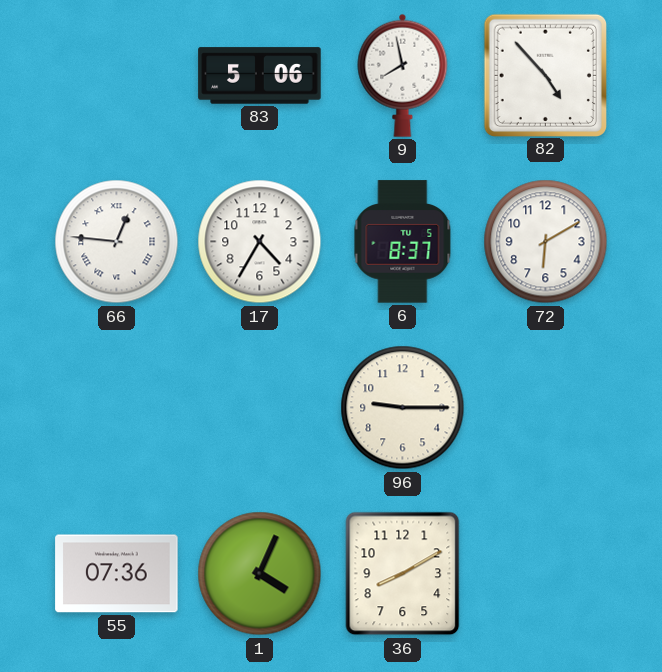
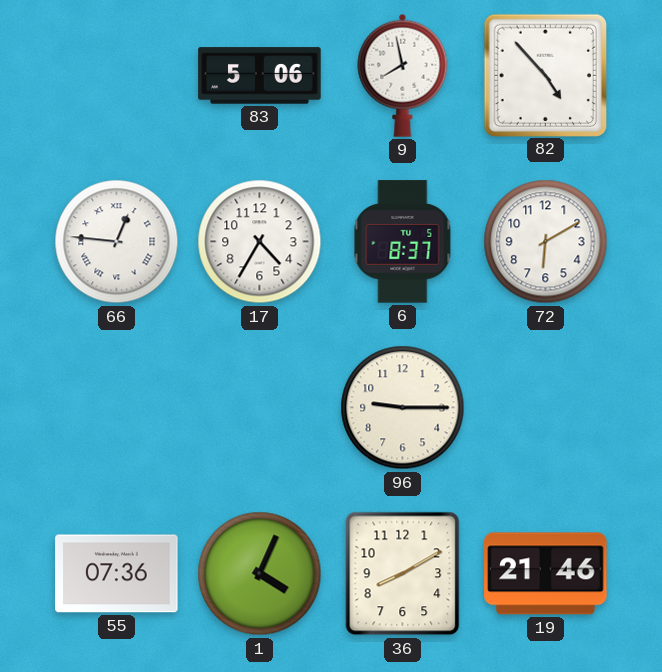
19: none -> 21:46
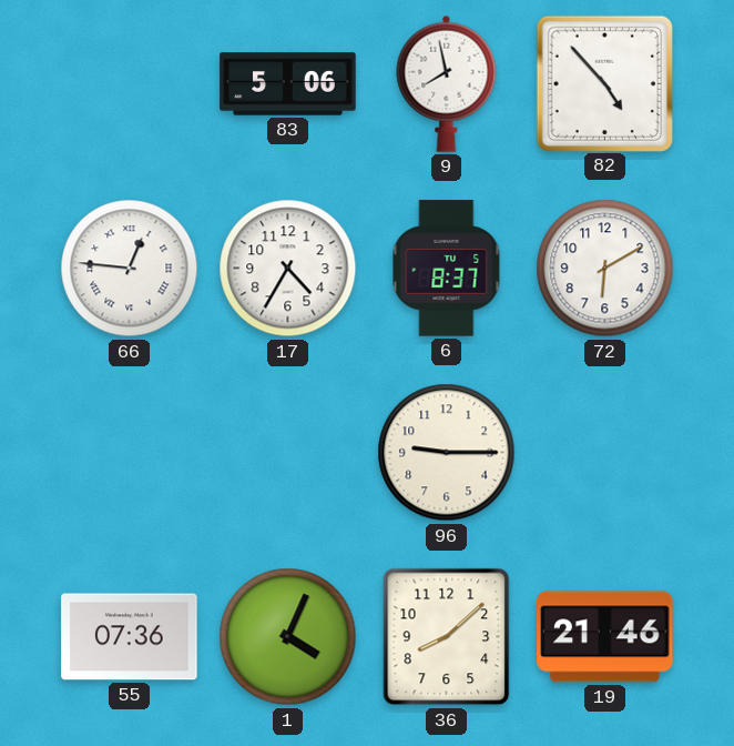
36: 8:10 -> 8:08
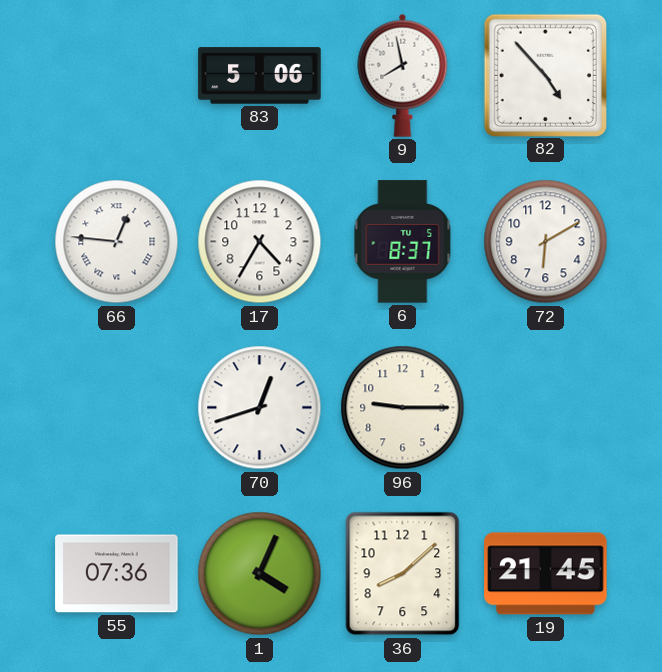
70: none -> 12:42
19: 21:46 -> 21:45
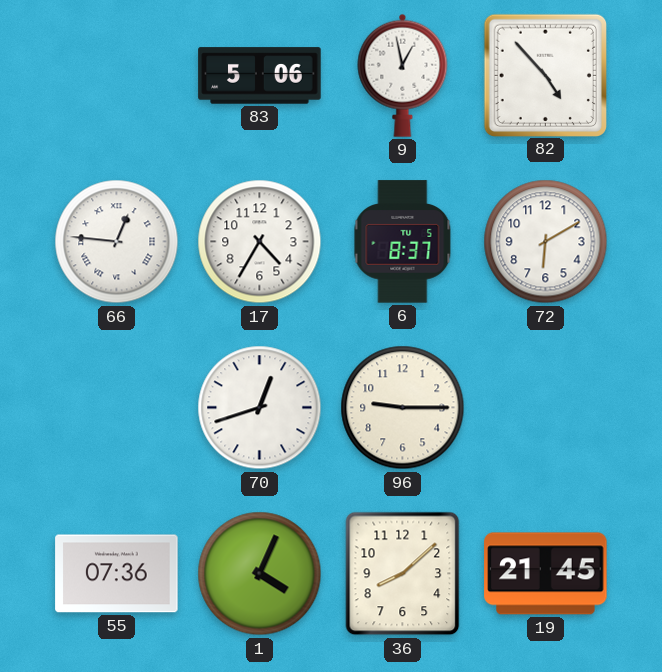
9: 7:58 -> 12:58
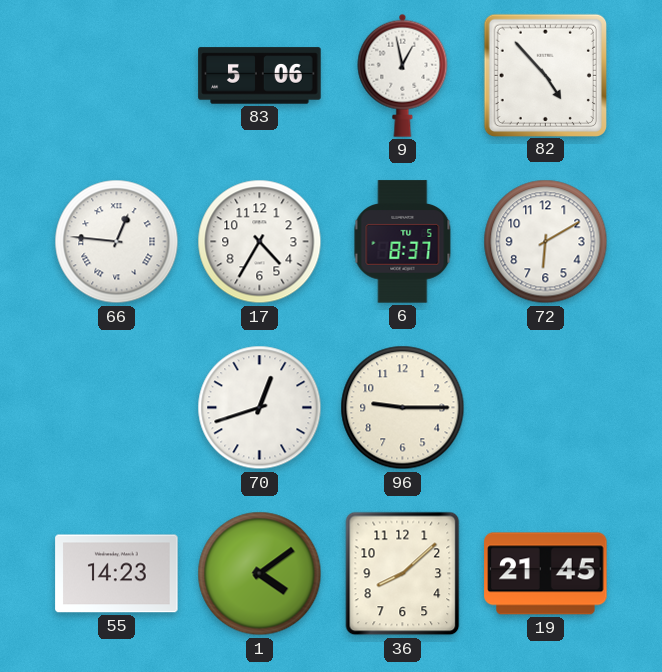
55: 07:36 -> 14:23
1: 4:04 -> 4:09
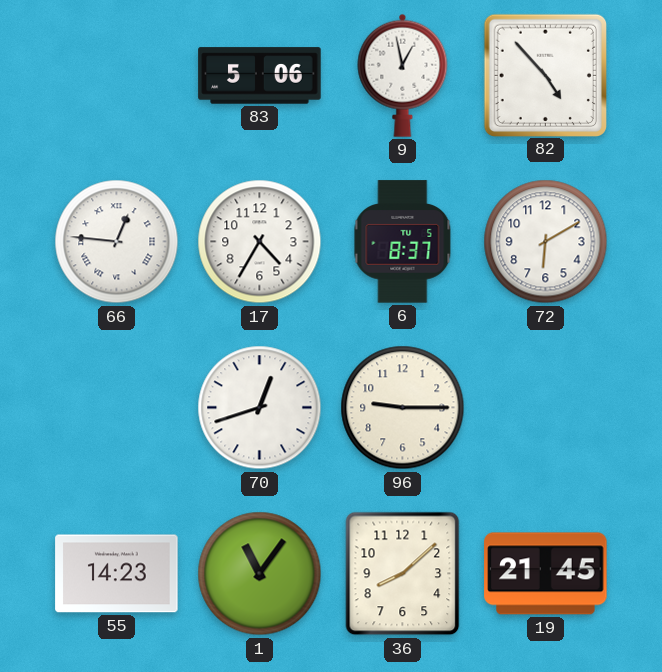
1: 4:09 -> 11:06
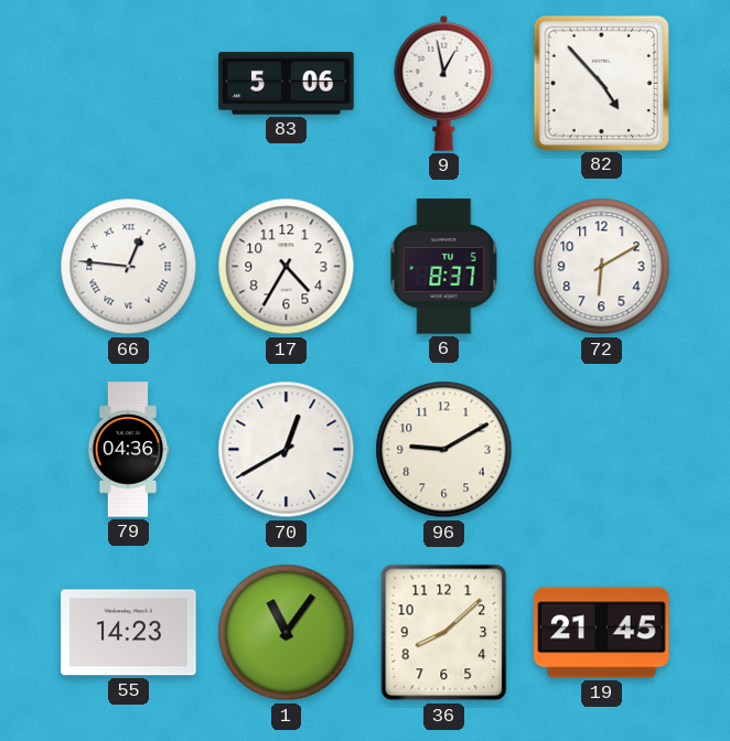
79: none -> 04:36
70: 12:42 -> 12:40
96: 9:15 -> 9:10
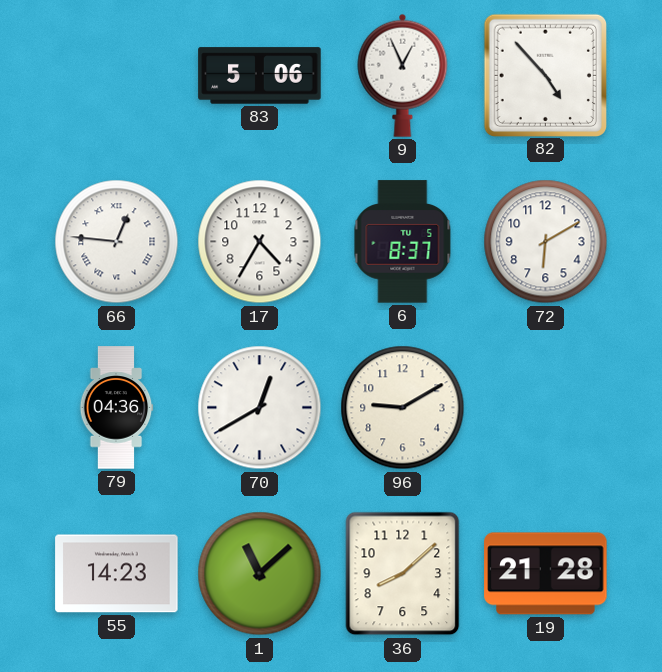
9: 12:58 -> 12:56
1: 11:06 -> 11:08
19: 21:45 -> 21:28
